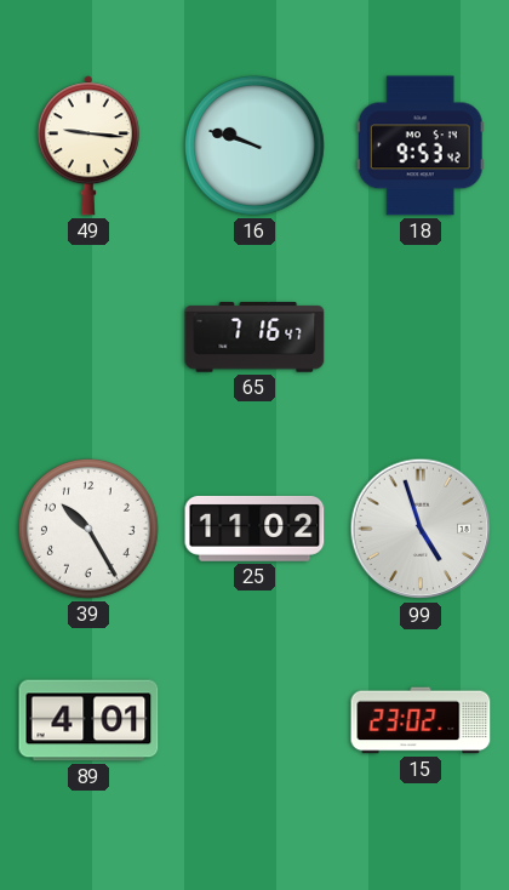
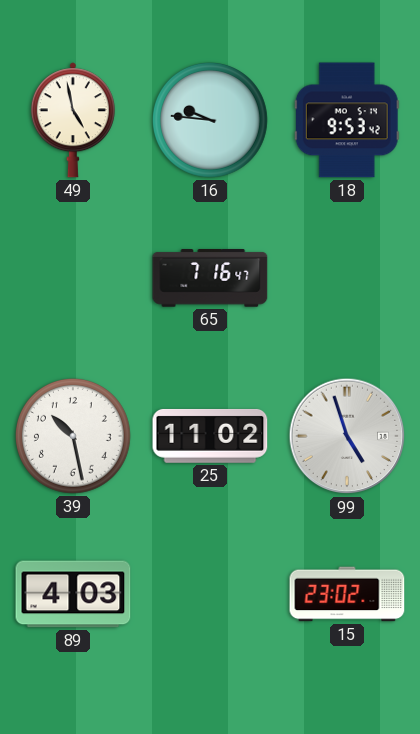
49: 9:16 -> 4:58
16: 9:48 -> 9:46
39: 10:25 -> 10:28
89: 4:01 -> 4:03
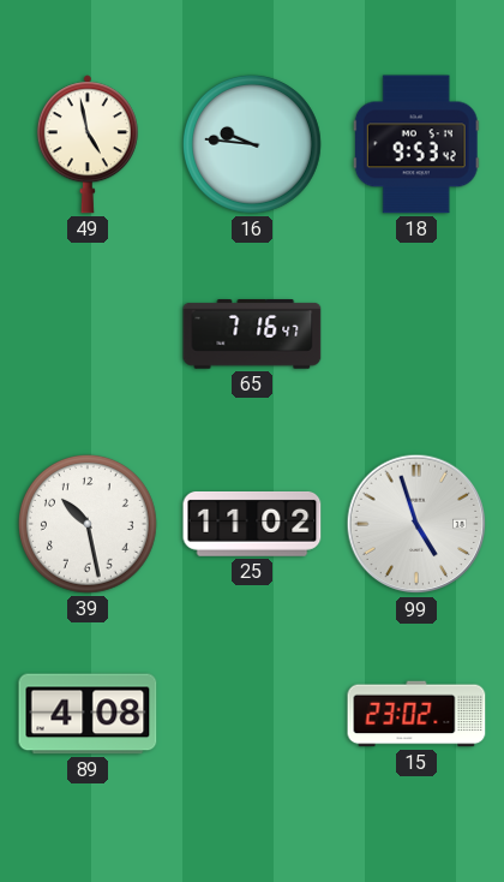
89: 4:03 -> 4:08
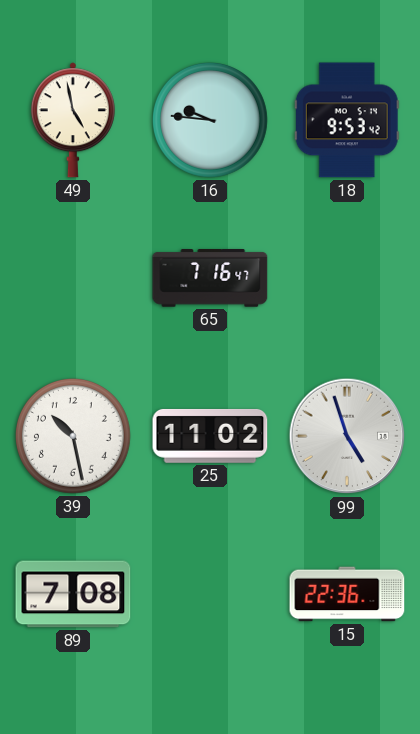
89: 4:08 -> 7:08
15: 23:02 -> 22:36
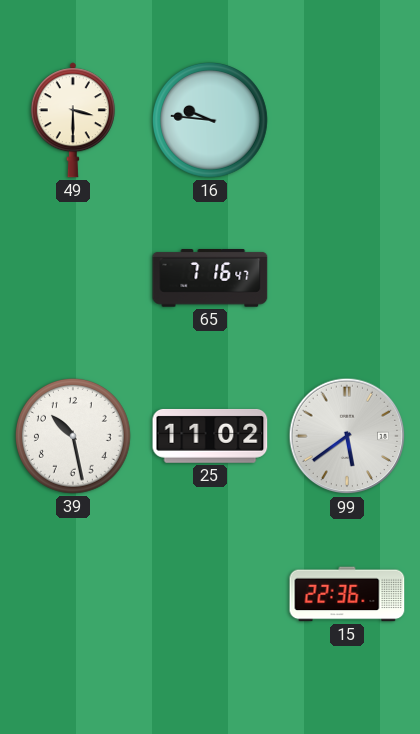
49: 4:58 -> 3:30
18: 9:53 -> none
99: 4:57 -> 5:39
89: 7:08 -> none
